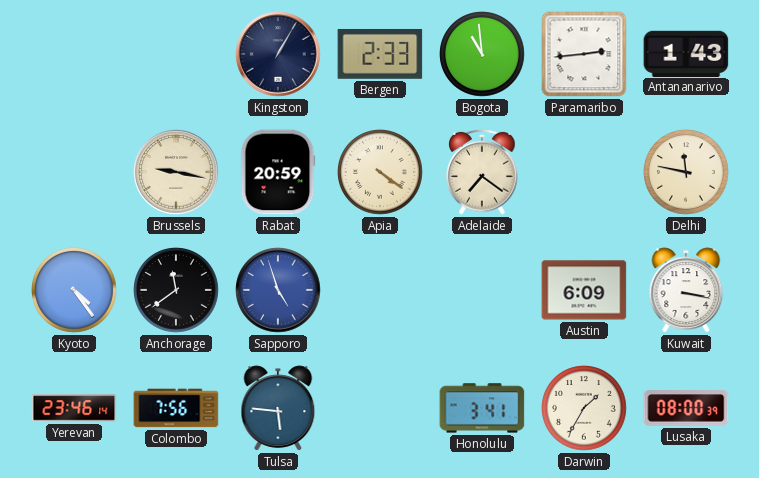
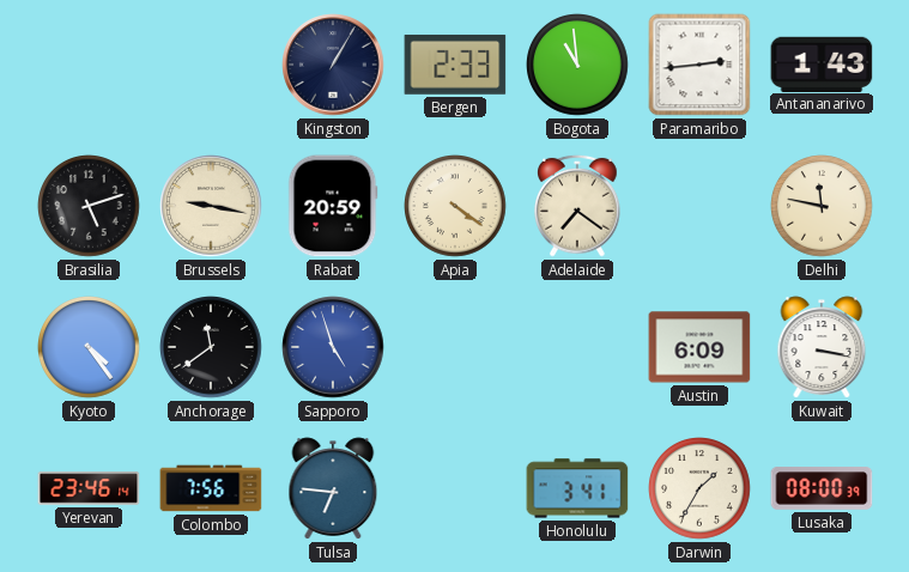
Brasilia: none -> 5:12
Tulsa: 5:46 -> 6:46
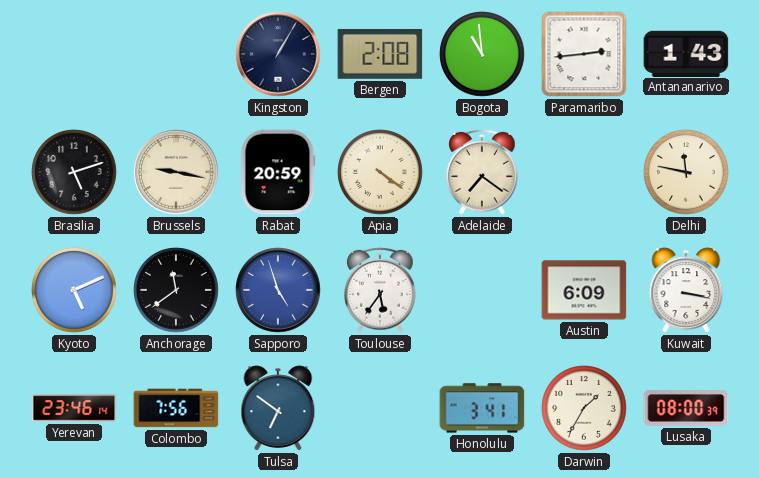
Bergen: 2:33 -> 2:08
Kyoto: 4:24 -> 5:11
Toulouse: none -> 5:36
Tulsa: 6:46 -> 6:51
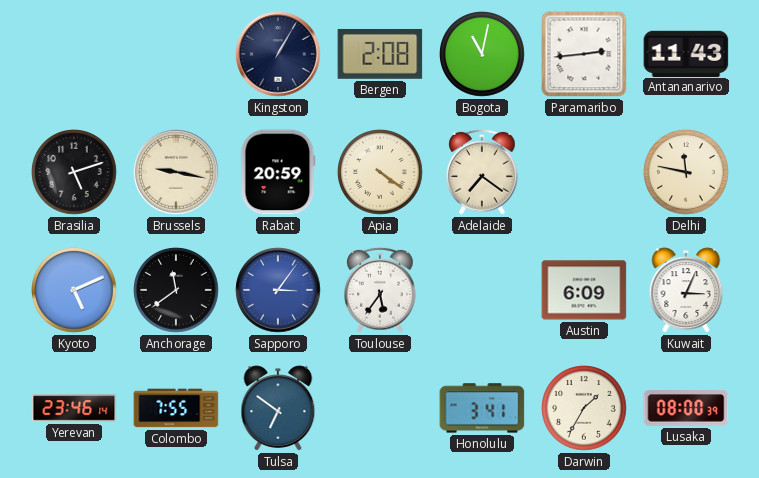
Bogota: 10:59 -> 11:02
Antananarivo: 1:43 -> 11:43
Sapporo: 4:57 -> 3:06
Kuwait: 3:17 -> 3:04
Colombo: 7:56 -> 7:55
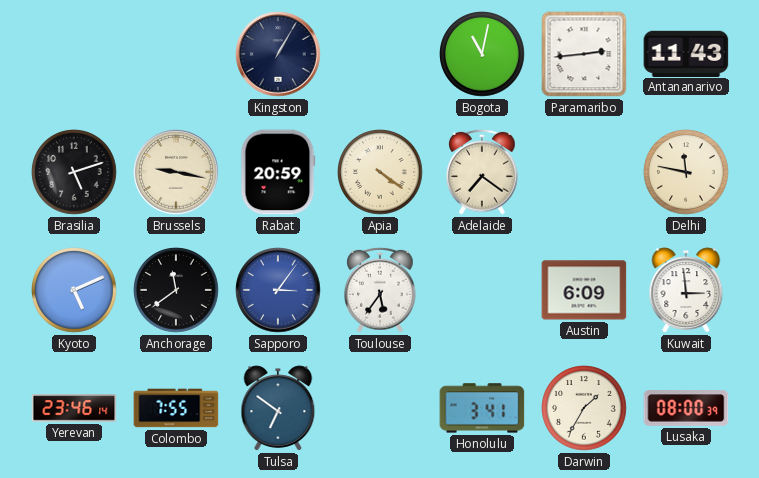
Bergen: 2:08 -> none
Kuwait: 3:04 -> 2:59
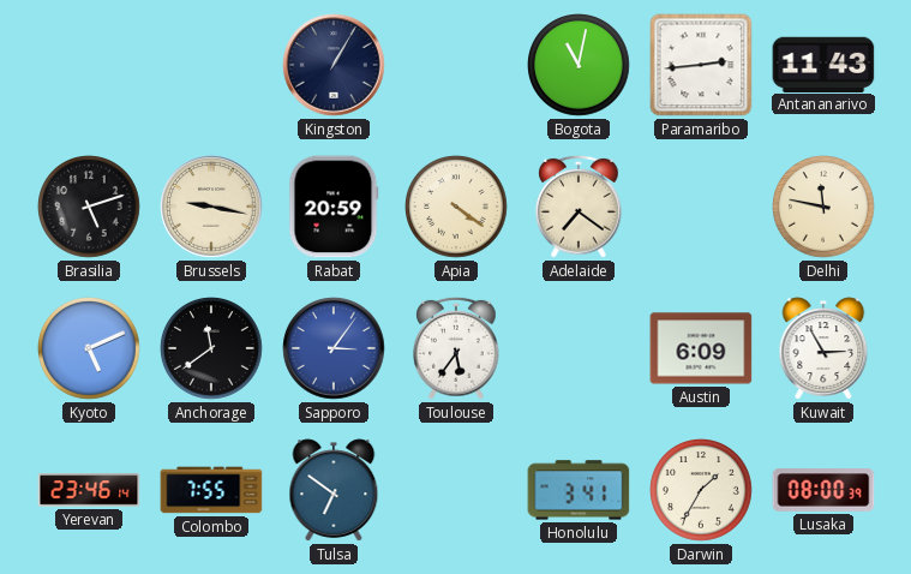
Kuwait: 2:59 -> 2:55
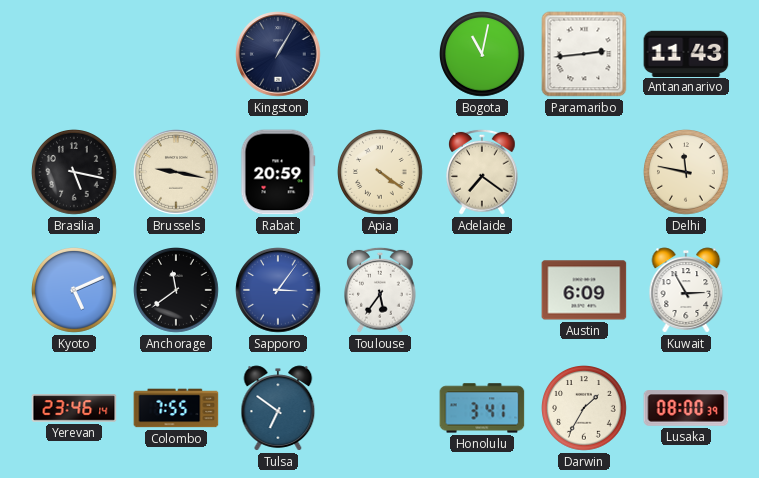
Brasilia: 5:12 -> 5:17
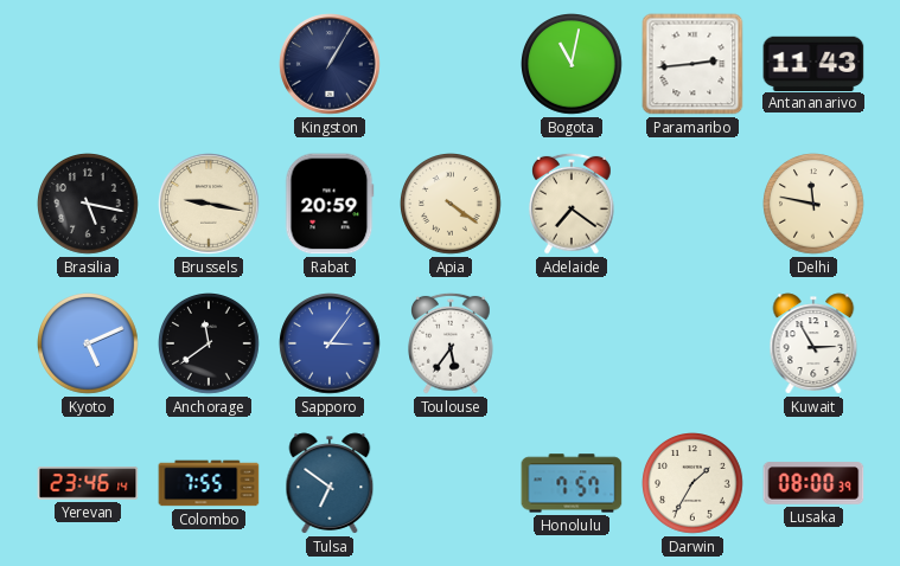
Austin: 6:09 -> none
Honolulu: 3:41 -> 7:57
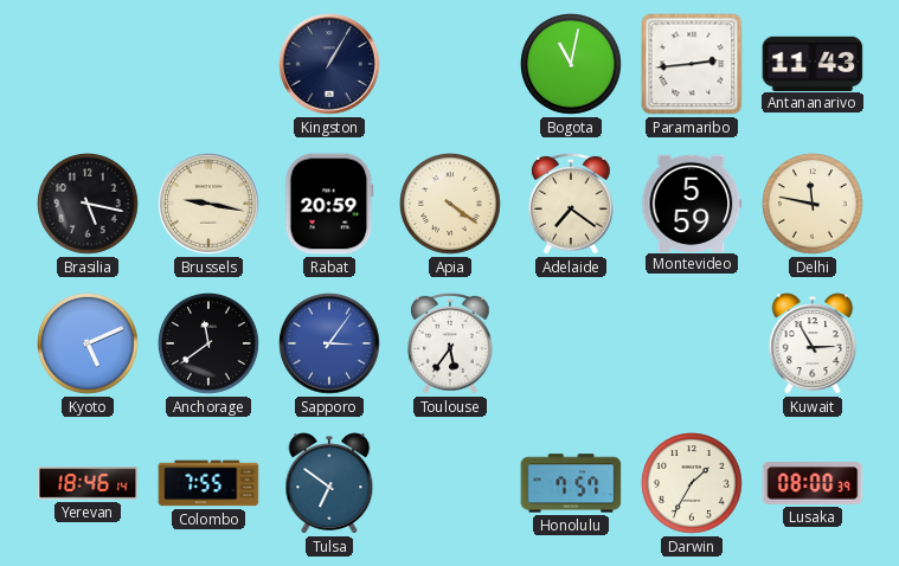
Montevideo: none -> 5:59
Yerevan: 23:46 -> 18:46
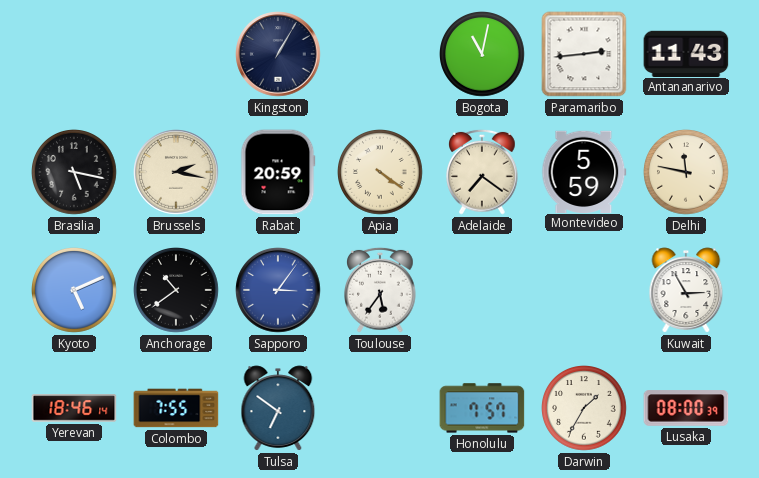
Brussels: 9:17 -> 2:17
Anchorage: 11:39 -> 10:39
